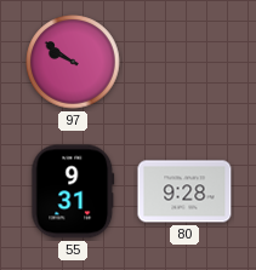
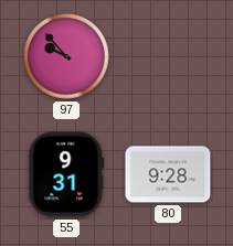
97: 9:51 -> 9:53
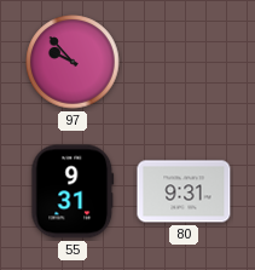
80: 9:28 -> 9:31
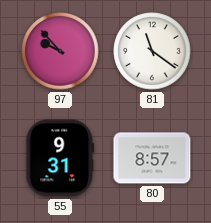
81: none -> 11:21
80: 9:31 -> 8:57
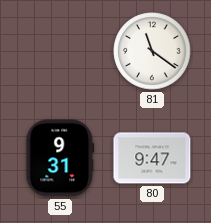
97: 9:53 -> none
80: 8:57 -> 9:47
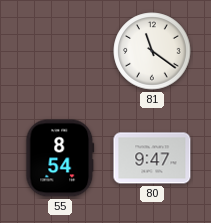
55: 9:31 -> 8:54
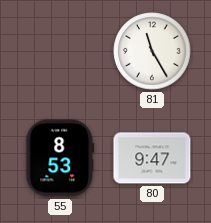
81: 11:21 -> 11:25
55: 8:54 -> 8:53
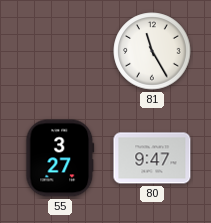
55: 8:53 -> 3:27
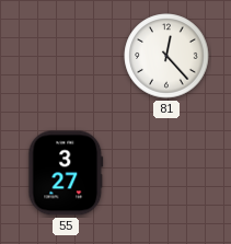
81: 11:25 -> 12:23
80: 9:47 -> none
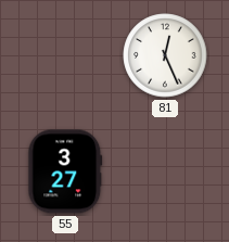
81: 12:23 -> 12:26
